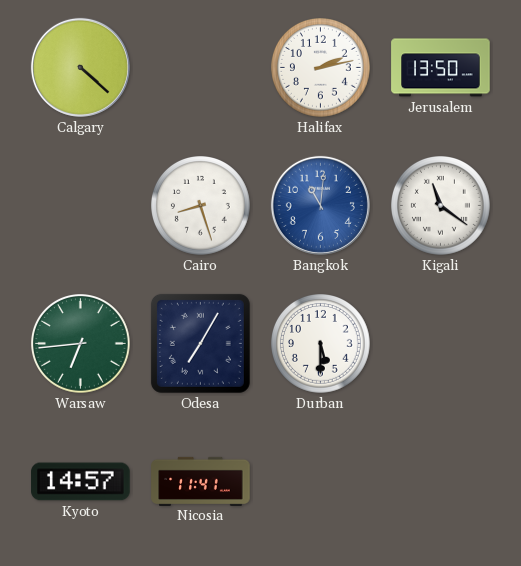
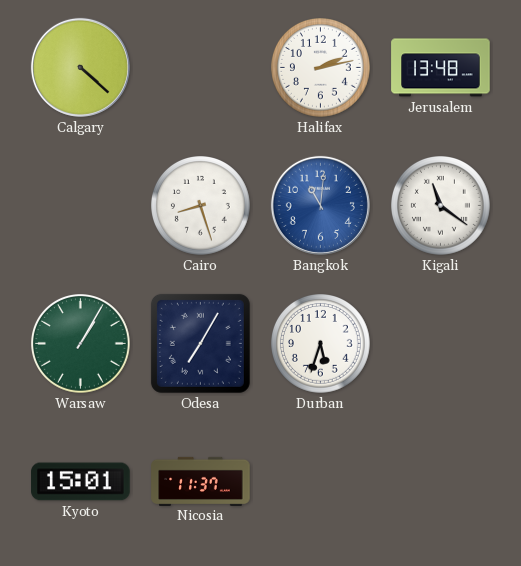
Jerusalem: 13:50 -> 13:48
Warsaw: 6:44 -> 1:05
Durban: 5:30 -> 5:33
Kyoto: 14:57 -> 15:01
Nicosia: 11:41 -> 11:37
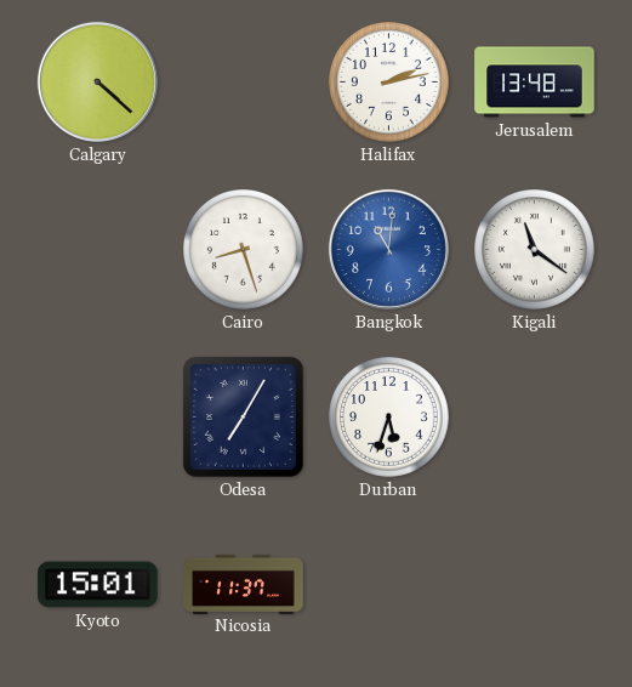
Warsaw: 1:05 -> none
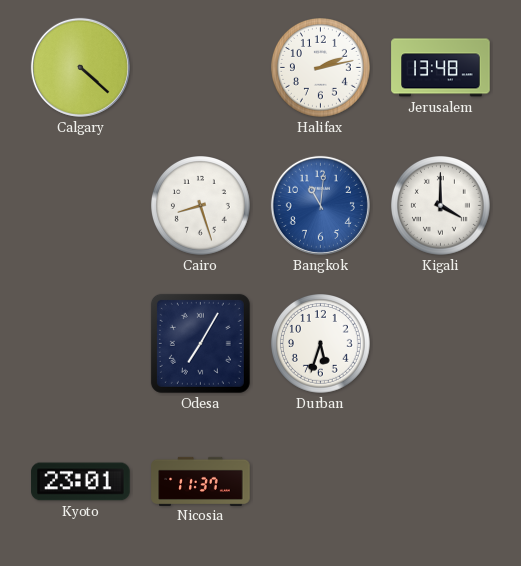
Kigali: 11:21 -> 4:00
Kyoto: 15:01 -> 23:01
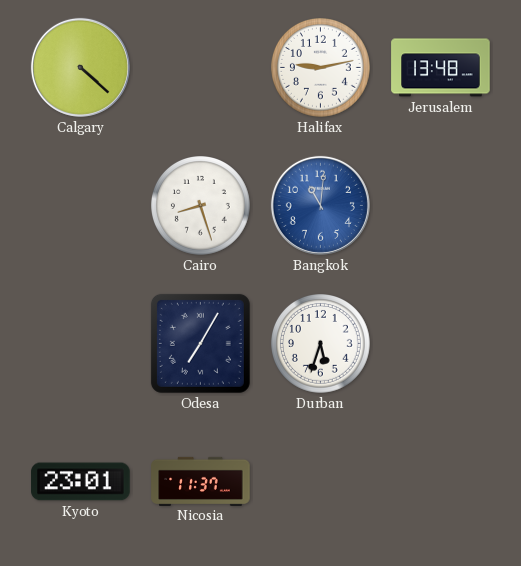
Halifax: 2:13 -> 9:13
Kigali: 4:00 -> none
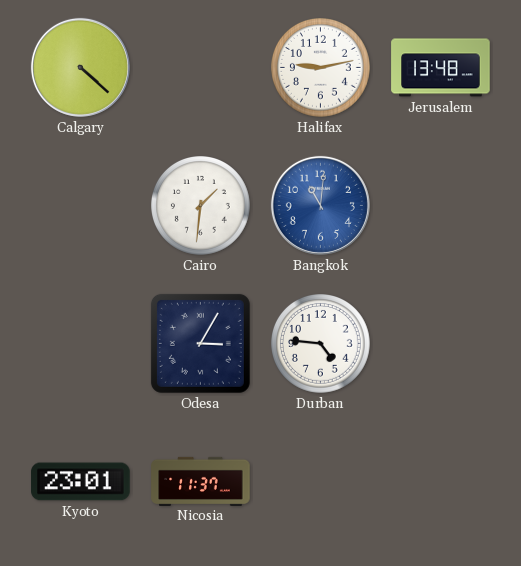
Cairo: 8:27 -> 1:31
Odesa: 7:05 -> 3:05
Durban: 5:33 -> 4:46
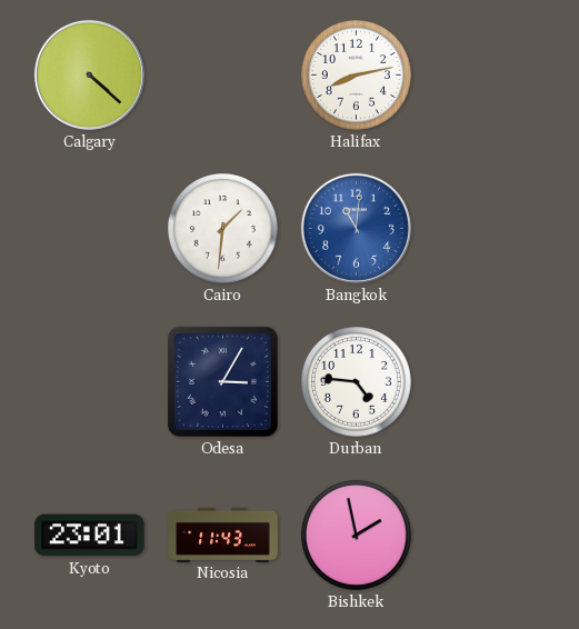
Halifax: 9:13 -> 8:13
Jerusalem: 13:48 -> none
Nicosia: 11:37 -> 11:43
Bishkek: none -> 1:58
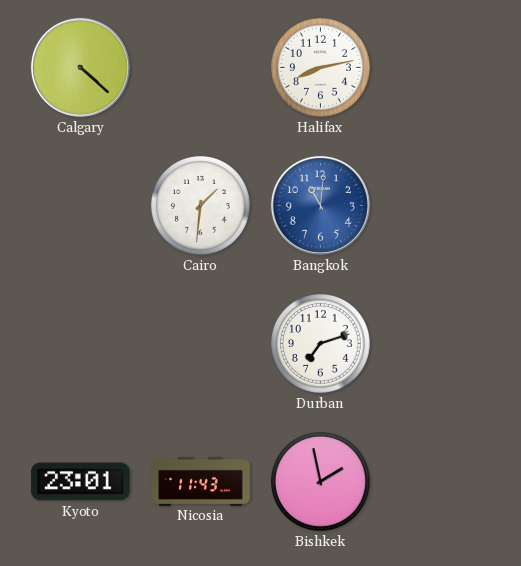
Odesa: 3:05 -> none
Durban: 4:46 -> 7:12
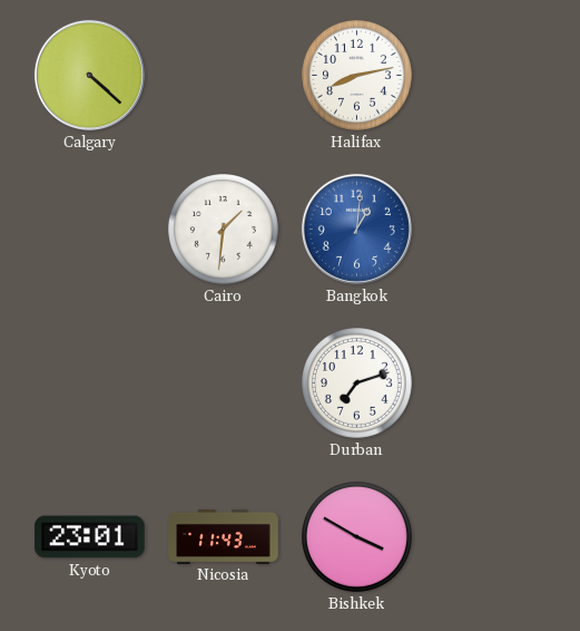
Bangkok: 11:01 -> 1:01
Bishkek: 1:58 -> 3:50
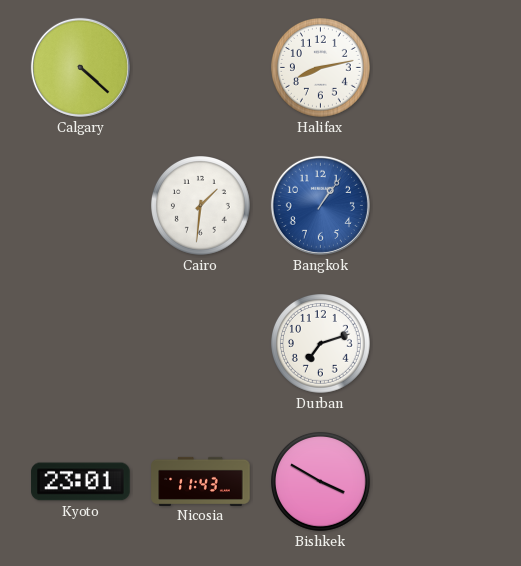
Bangkok: 1:01 -> 1:06
